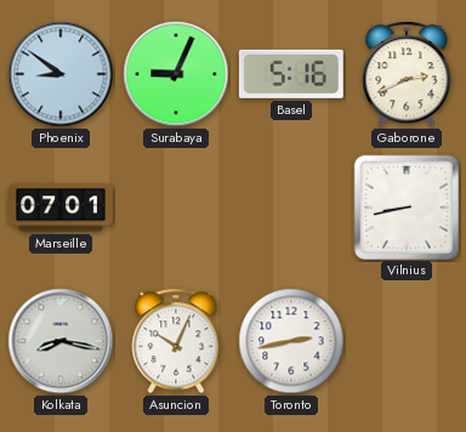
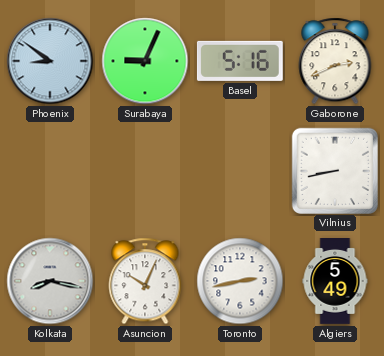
Marseille: 07:01 -> none
Algiers: none -> 5:49
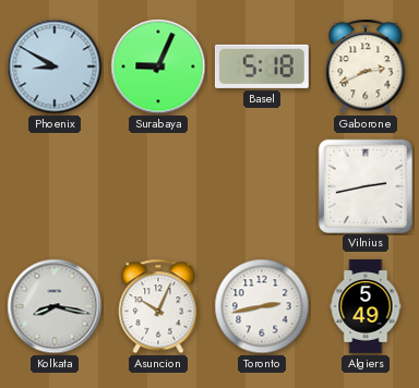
Phoenix: 8:51 -> 8:50
Basel: 5:16 -> 5:18
Vilnius: 8:43 -> 2:43
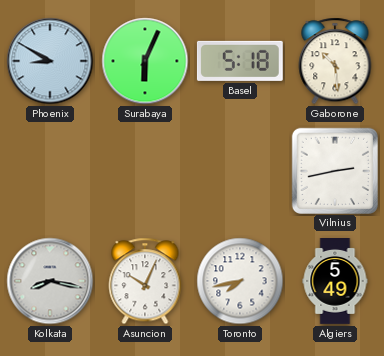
Surabaya: 9:04 -> 6:04
Gaborone: 2:41 -> 10:29
Toronto: 2:43 -> 7:43
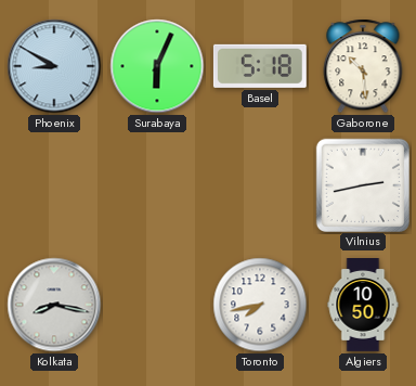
Asuncion: 10:04 -> none
Algiers: 5:49 -> 10:50
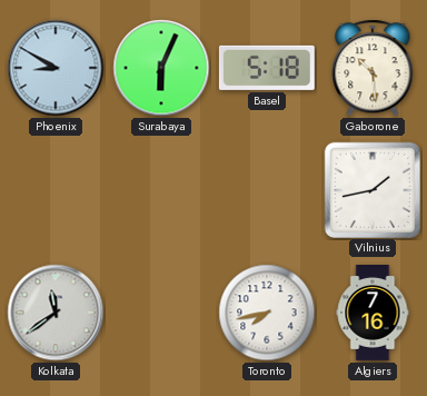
Vilnius: 2:43 -> 1:43
Kolkata: 8:17 -> 11:39
Algiers: 10:50 -> 7:16
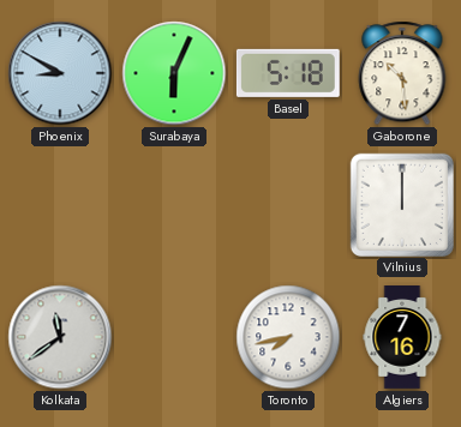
Vilnius: 1:43 -> 12:00
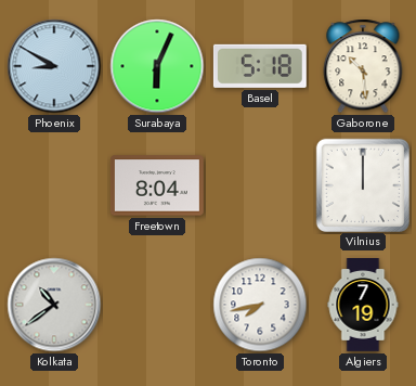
Freetown: none -> 8:04
Kolkata: 11:39 -> 10:39
Algiers: 7:16 -> 7:19
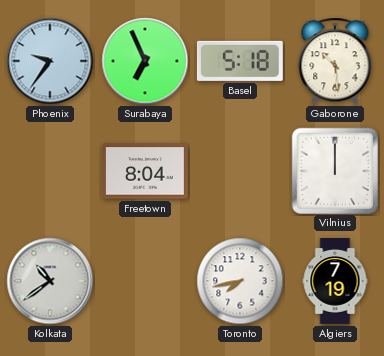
Phoenix: 8:50 -> 9:36
Surabaya: 6:04 -> 6:56
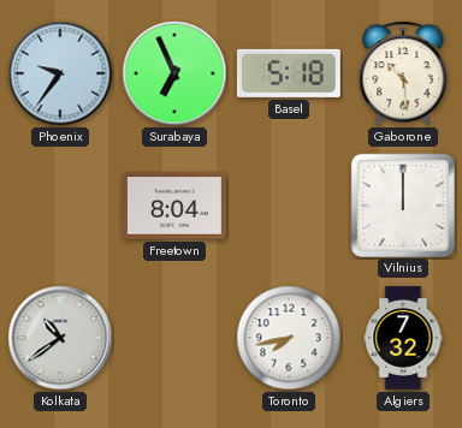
Algiers: 7:19 -> 7:32
